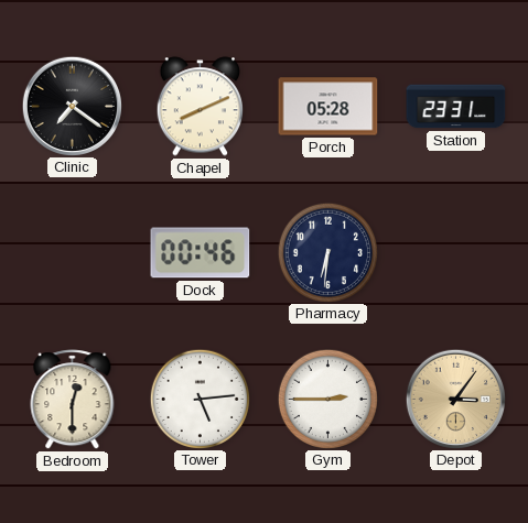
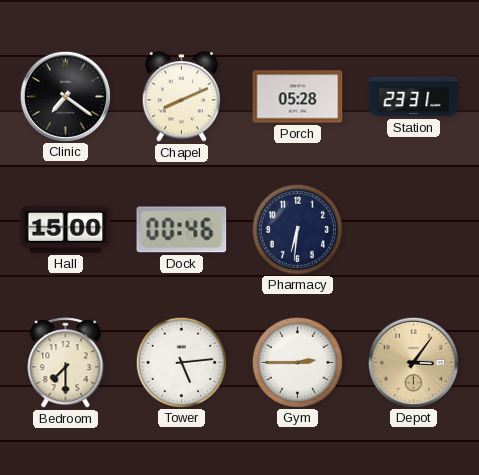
Hall: none -> 15:00
Bedroom: 12:30 -> 7:30
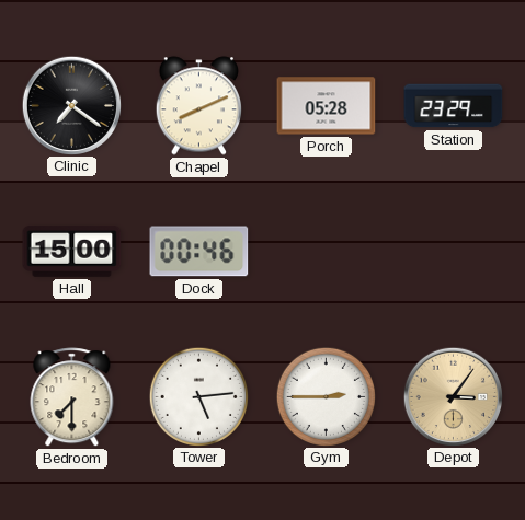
Station: 23:31 -> 23:29
Pharmacy: 6:31 -> none
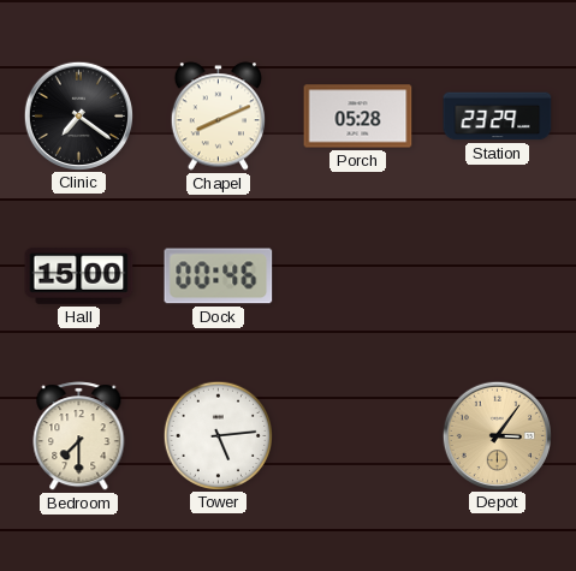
Gym: 2:45 -> none
